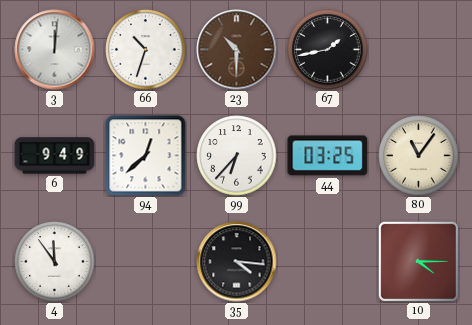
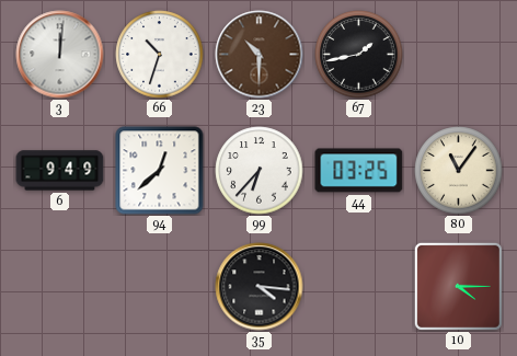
4: 11:54 -> none
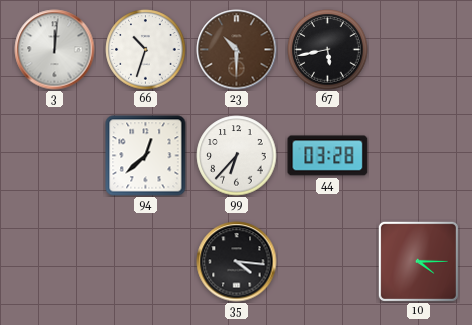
67: 1:43 -> 5:43
6: 9:49 -> none
44: 03:25 -> 03:28
80: 11:06 -> none
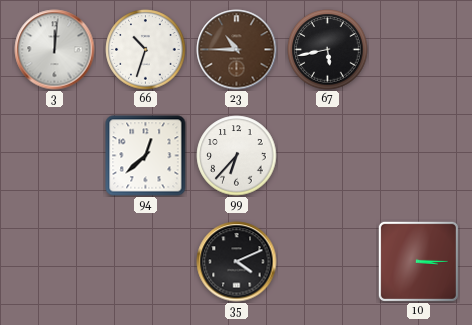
23: 10:30 -> 10:45
44: 03:28 -> none
35: 4:16 -> 4:11
10: 4:15 -> 3:15
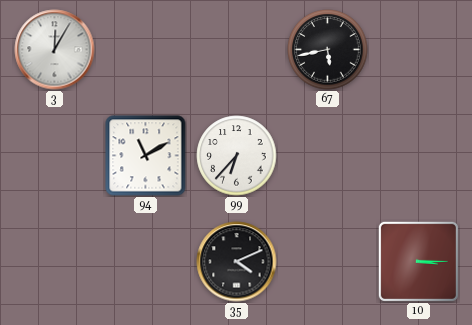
3: 12:01 -> 12:05
66: 10:33 -> none
23: 10:45 -> none
94: 12:38 -> 11:10
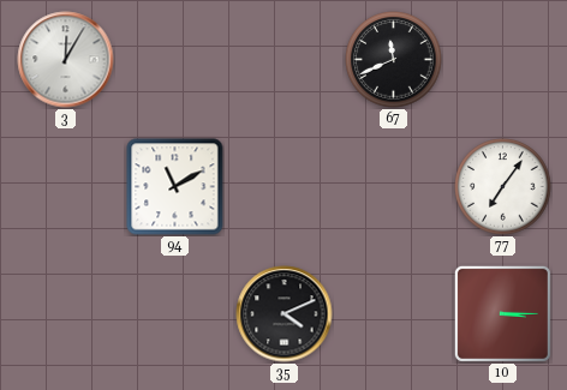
67: 5:43 -> 11:41
99: 6:37 -> none
77: none -> 7:06
